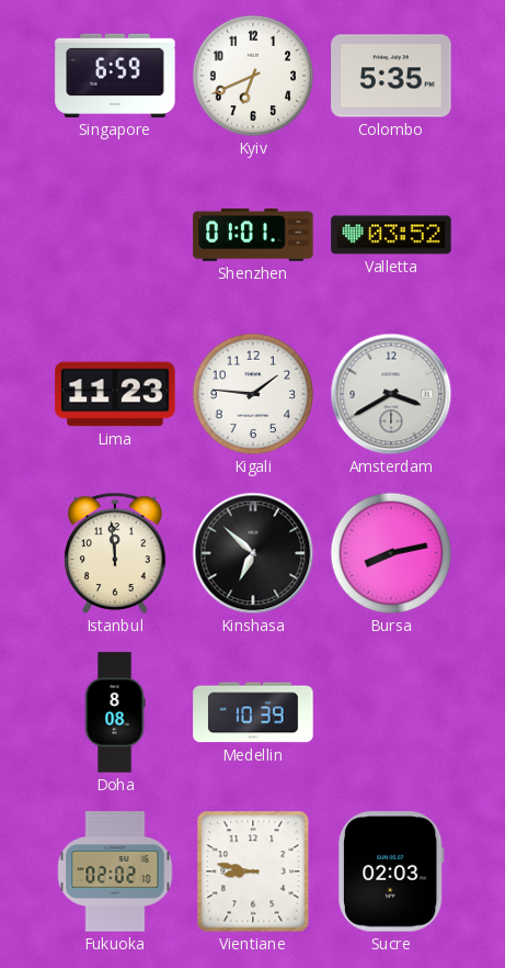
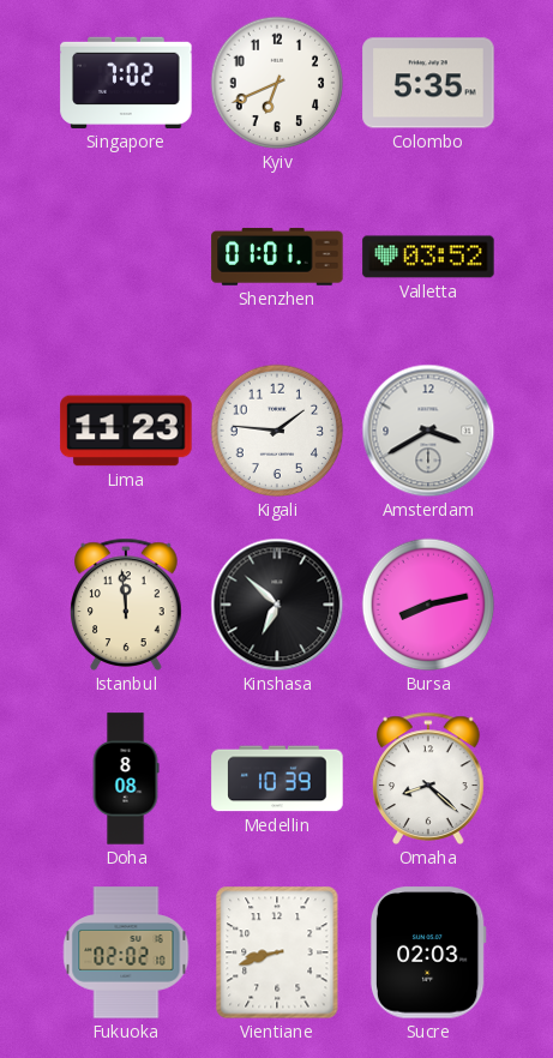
Singapore: 6:59 -> 7:02
Omaha: none -> 8:22
Vientiane: 8:47 -> 8:42
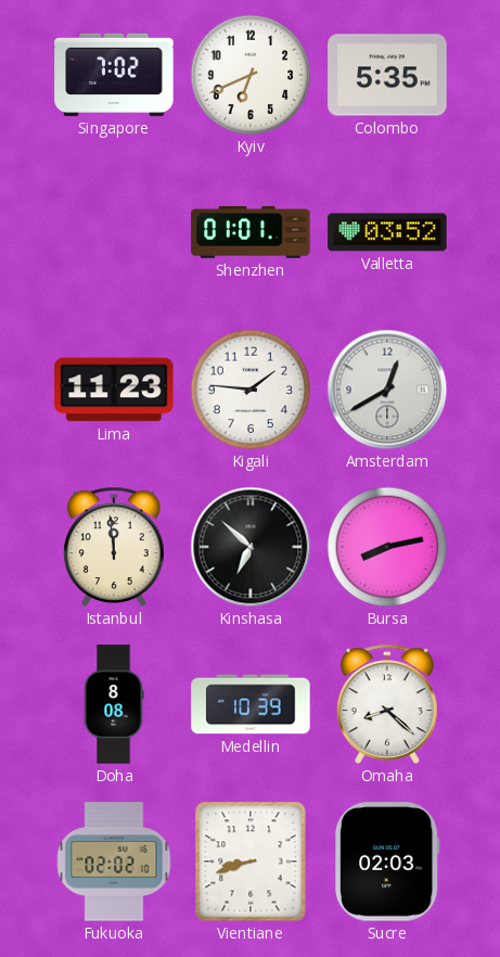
Amsterdam: 3:40 -> 12:40
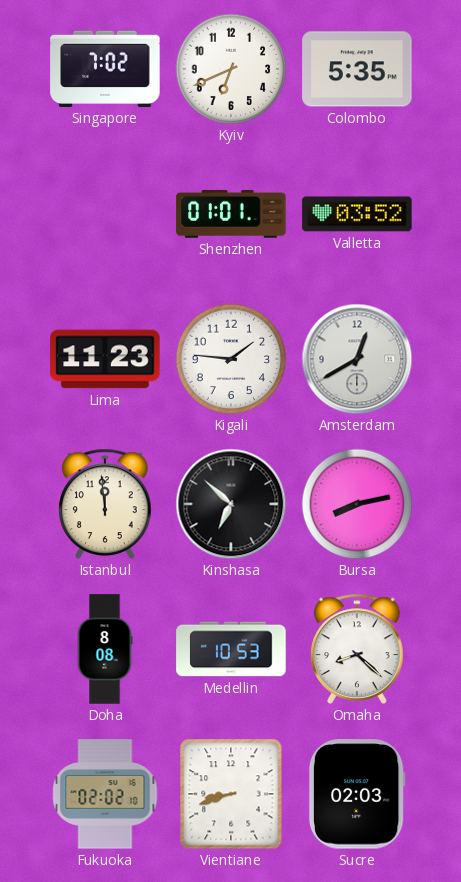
Medellin: 10:39 -> 10:53
